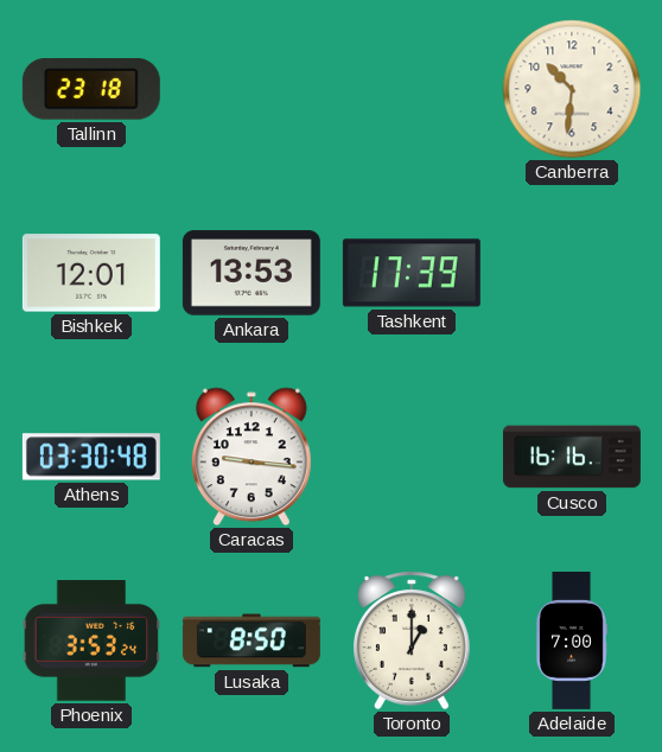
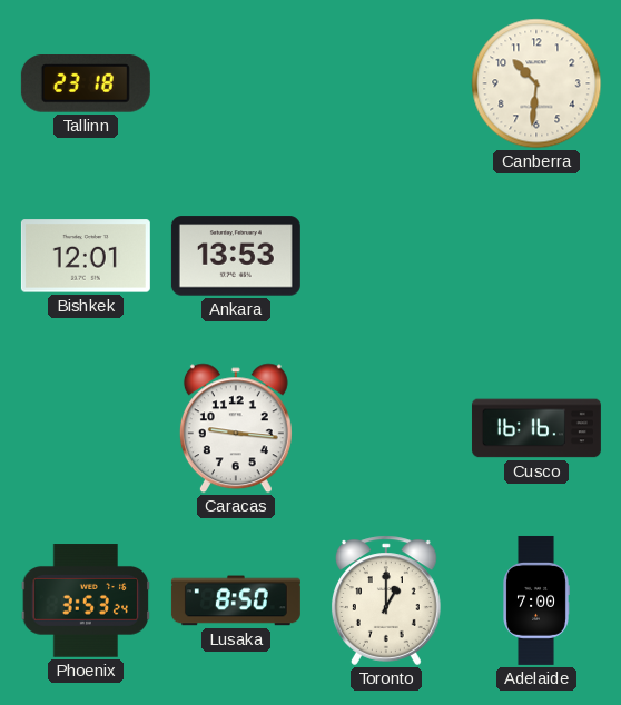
Tashkent: 17:39 -> none
Athens: 03:30 -> none
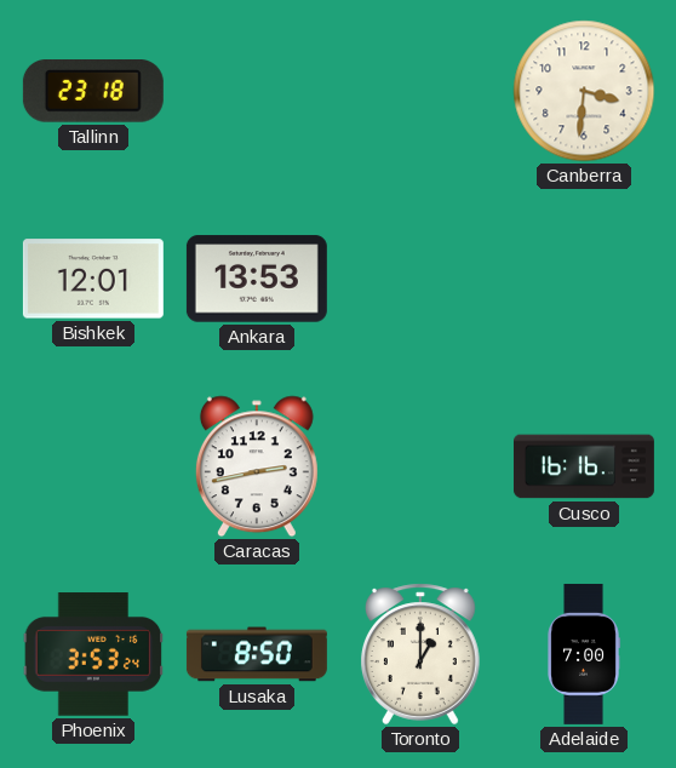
Canberra: 10:31 -> 3:31
Caracas: 9:16 -> 2:43
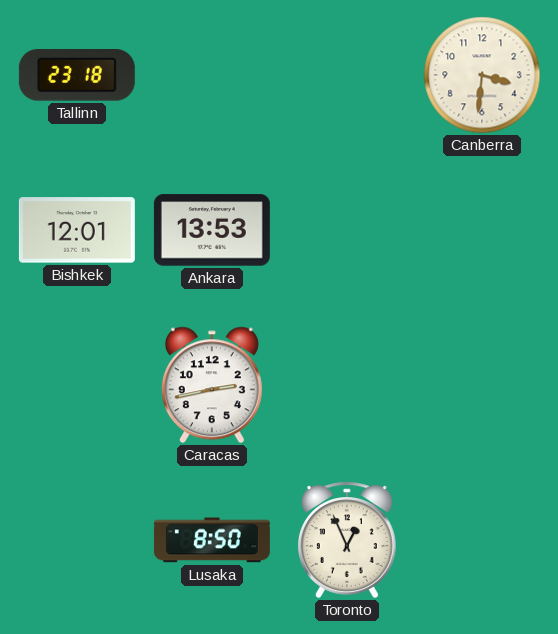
Cusco: 16:16 -> none
Phoenix: 3:53 -> none
Toronto: 1:00 -> 12:56
Adelaide: 7:00 -> none
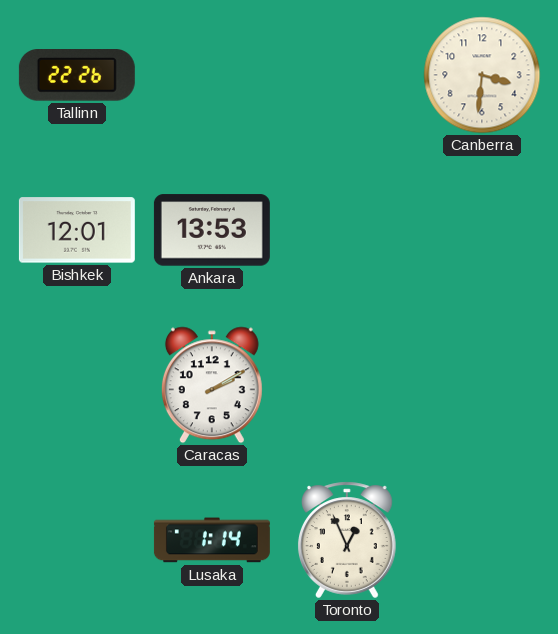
Tallinn: 23:18 -> 22:26
Caracas: 2:43 -> 2:10
Lusaka: 8:50 -> 1:14
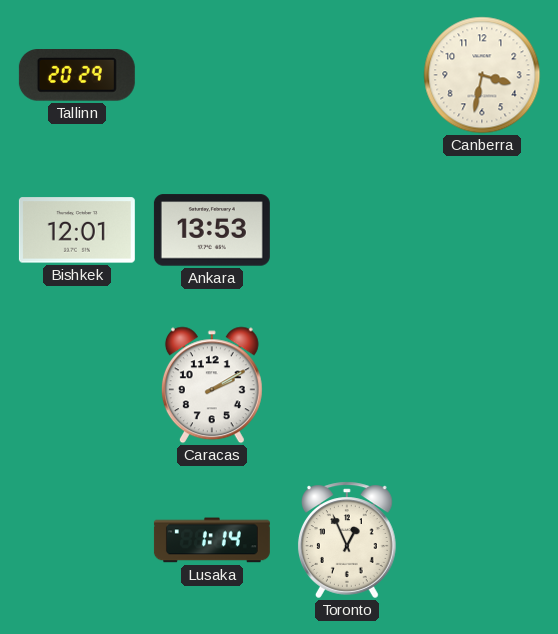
Tallinn: 22:26 -> 20:29
Canberra: 3:31 -> 3:32
